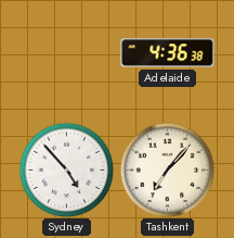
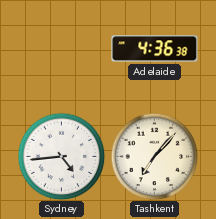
Sydney: 4:53 -> 4:44
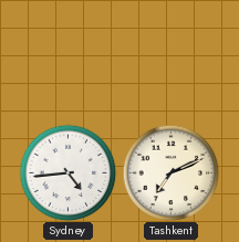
Adelaide: 4:36 -> none
Tashkent: 7:07 -> 7:11
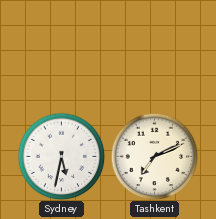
Sydney: 4:44 -> 5:32
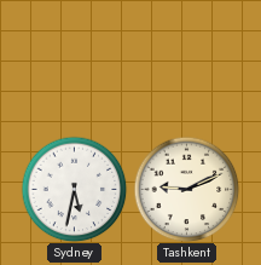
Tashkent: 7:11 -> 9:11
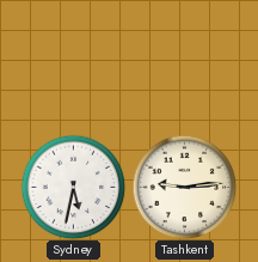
Tashkent: 9:11 -> 9:14
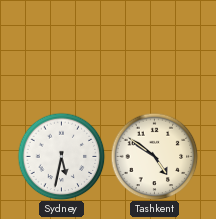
Tashkent: 9:14 -> 4:51
